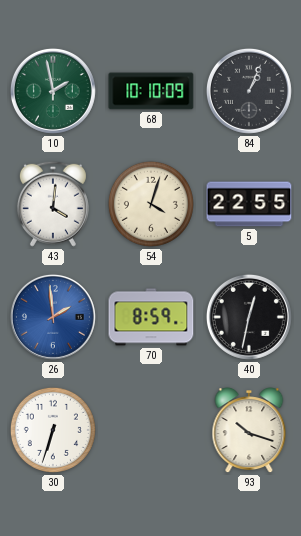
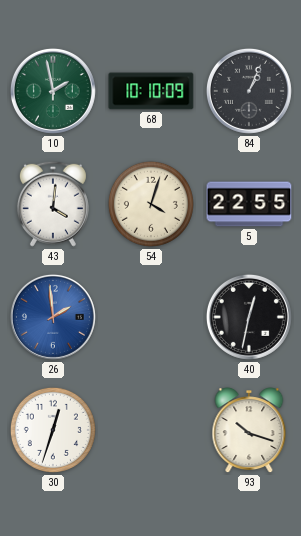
70: 8:59 -> none
30: 6:33 -> 12:33
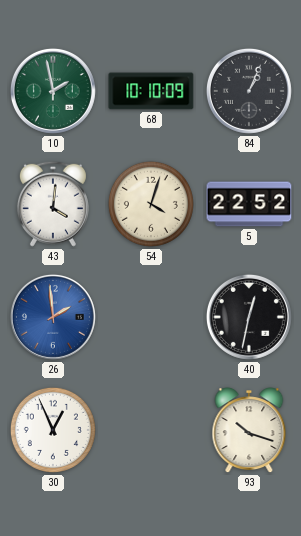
5: 22:55 -> 22:52
30: 12:33 -> 12:56
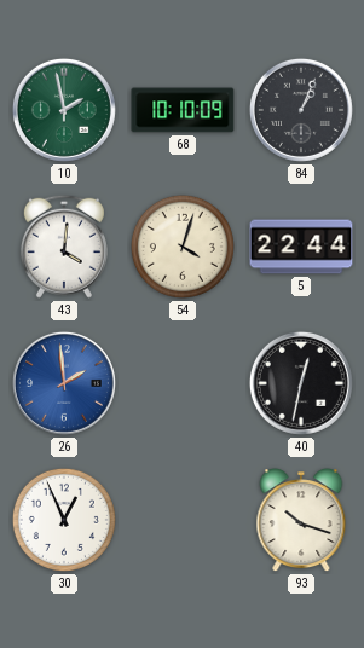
5: 22:52 -> 22:44
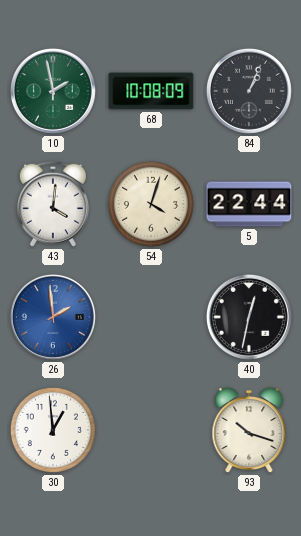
68: 10:10 -> 10:08
30: 12:56 -> 12:59
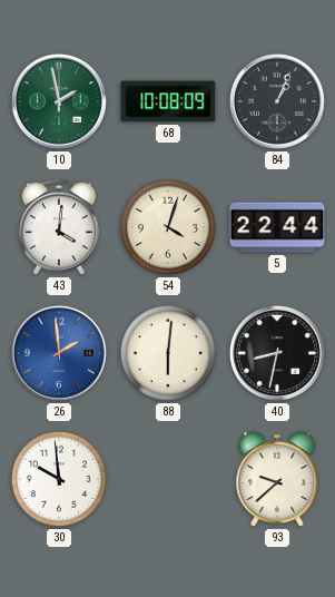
88: none -> 6:01
40: 12:32 -> 8:32
30: 12:59 -> 9:59
93: 10:18 -> 9:38
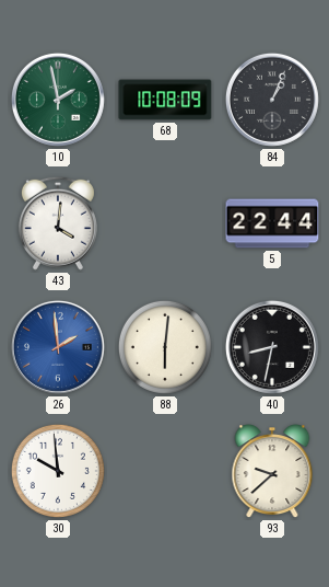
54: 4:03 -> none
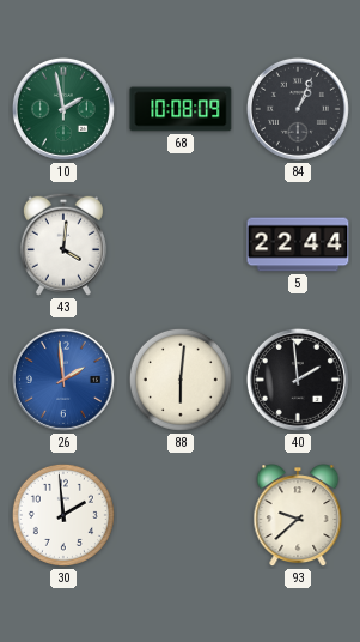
40: 8:32 -> 1:59
30: 9:59 -> 1:59
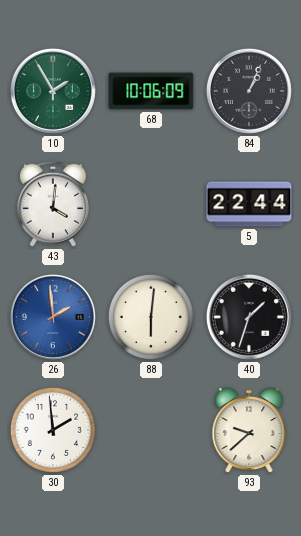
10: 1:58 -> 1:55
68: 10:08 -> 10:06
40: 1:59 -> 1:33
